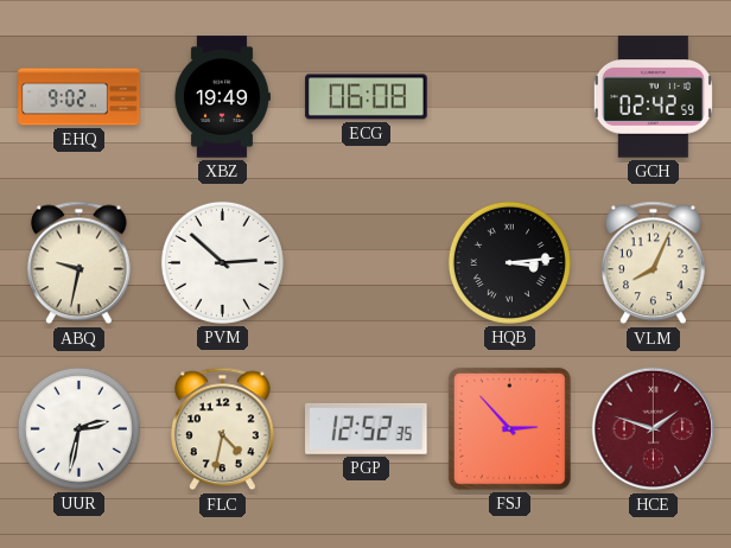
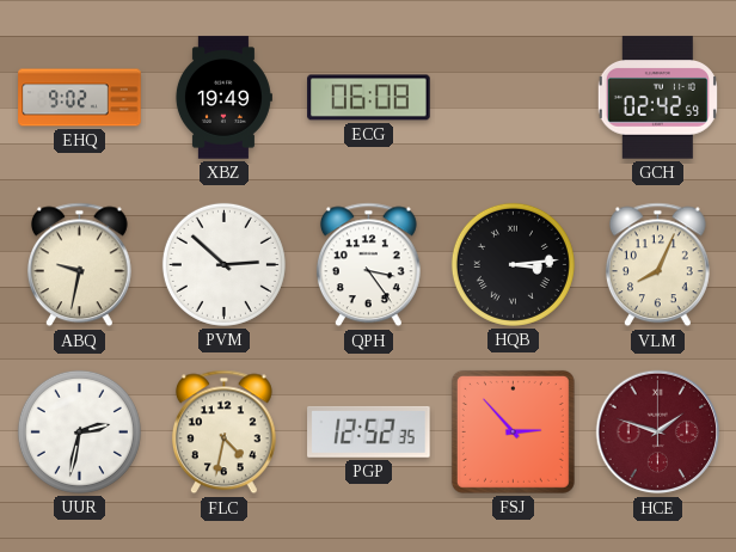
QPH: none -> 3:24
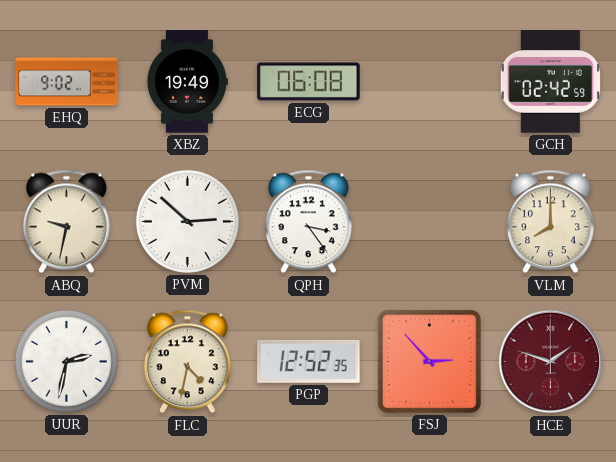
HQB: 3:14 -> none
VLM: 8:04 -> 8:00
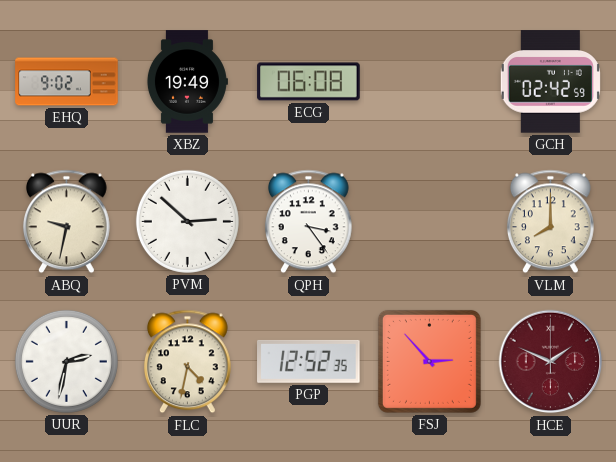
HCE: 1:48 -> 1:49
